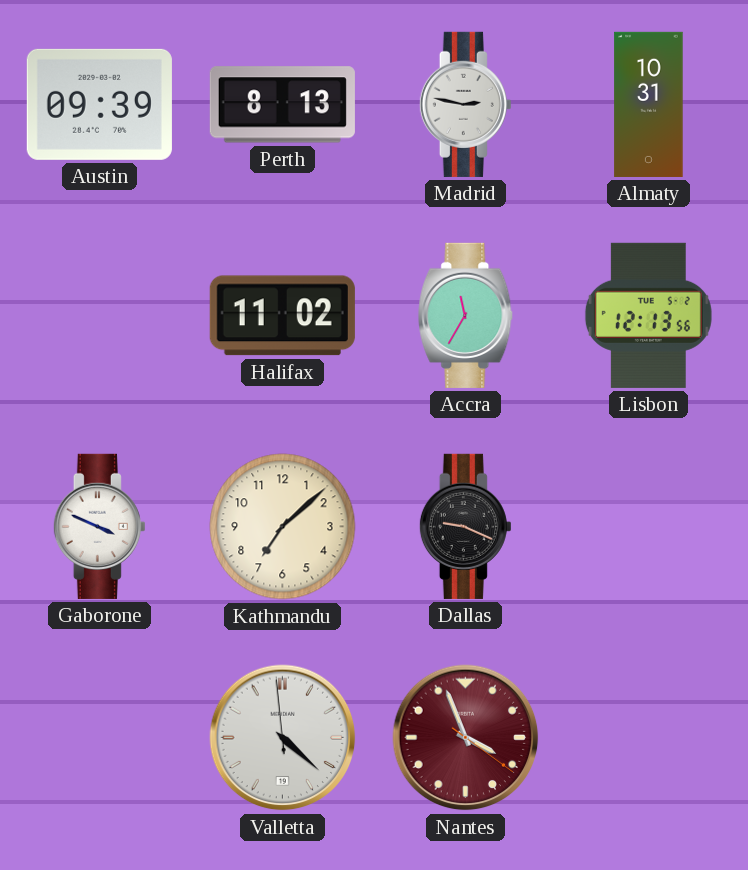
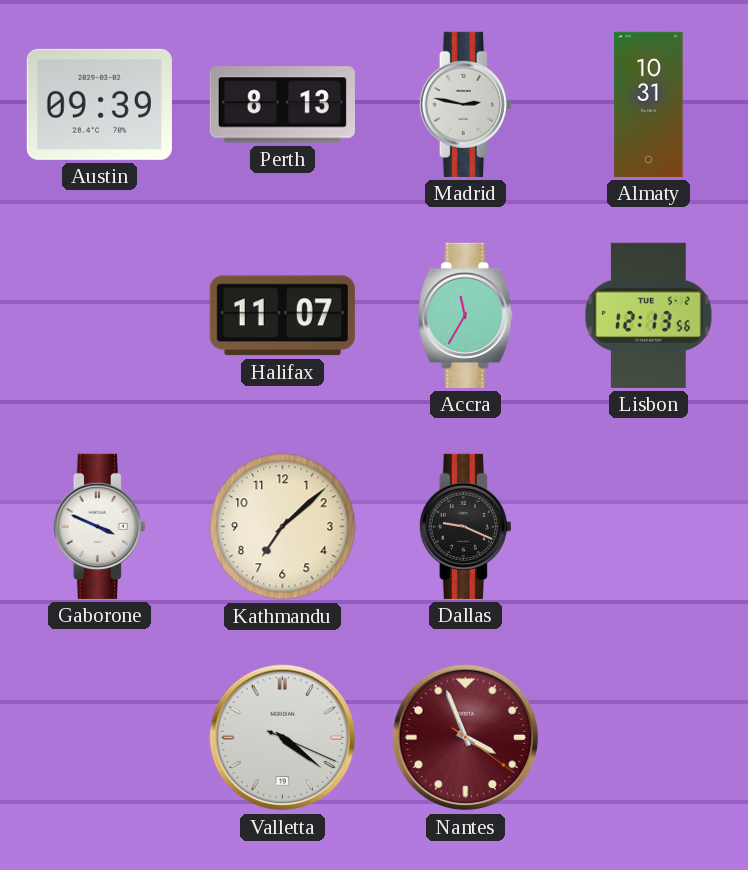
Halifax: 11:02 -> 11:07
Valletta: 4:21:59 -> 4:21:19
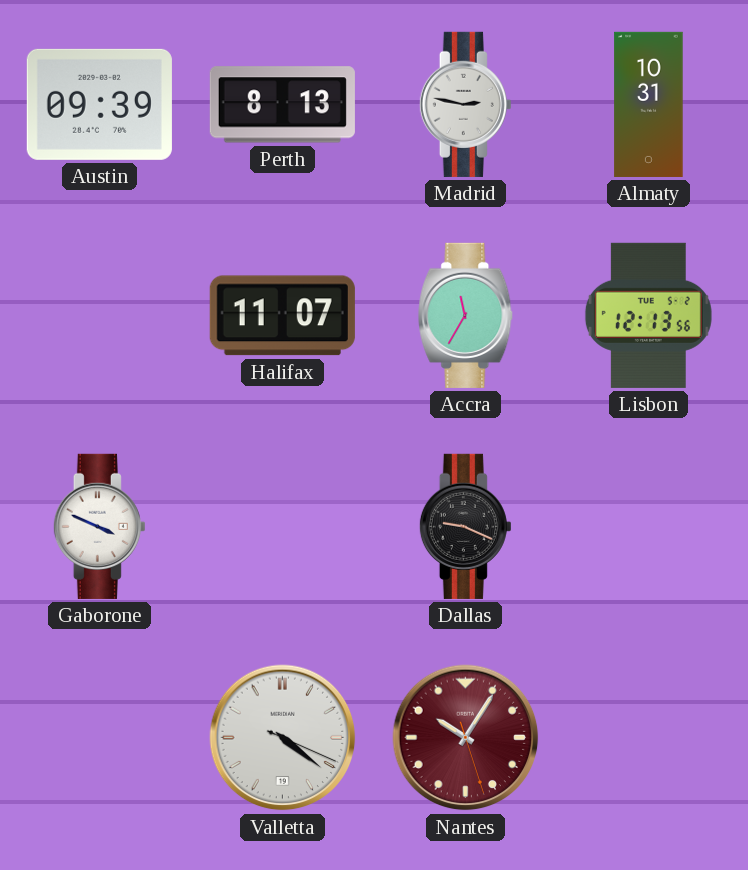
Kathmandu: 7:08 -> none
Nantes: 3:56 -> 10:05
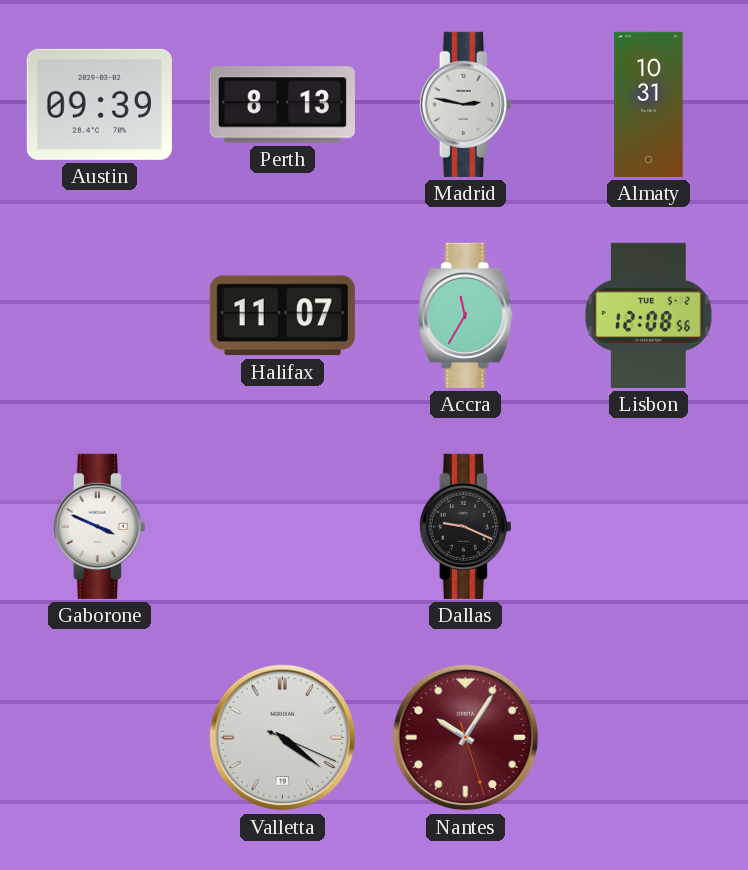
Lisbon: 12:13 -> 12:08
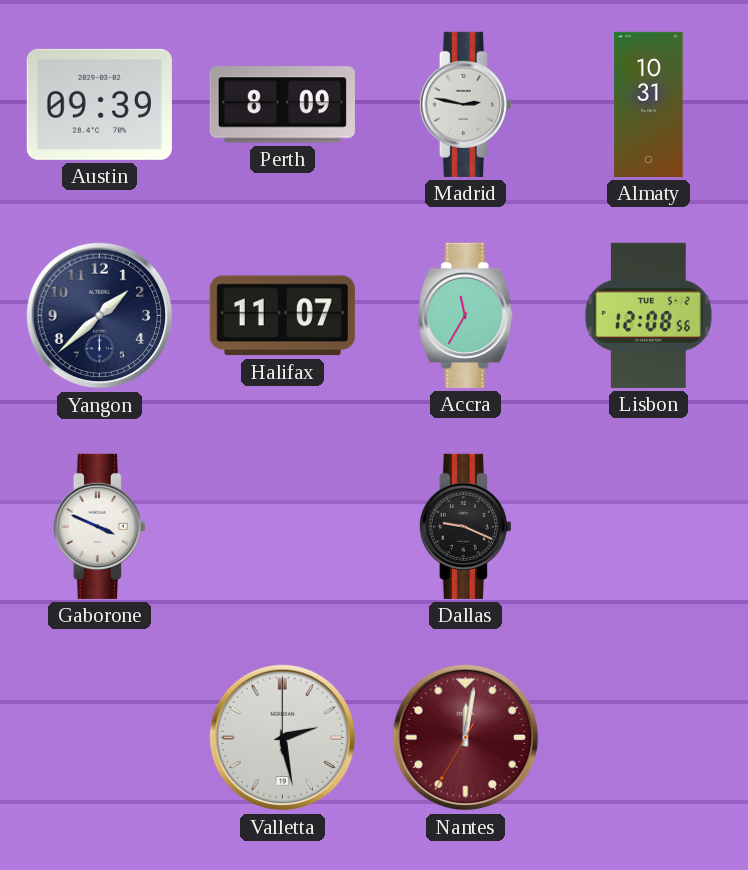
Perth: 8:13 -> 8:09
Yangon: none -> 1:38
Valletta: 4:21 -> 2:28
Nantes: 10:05 -> 12:01
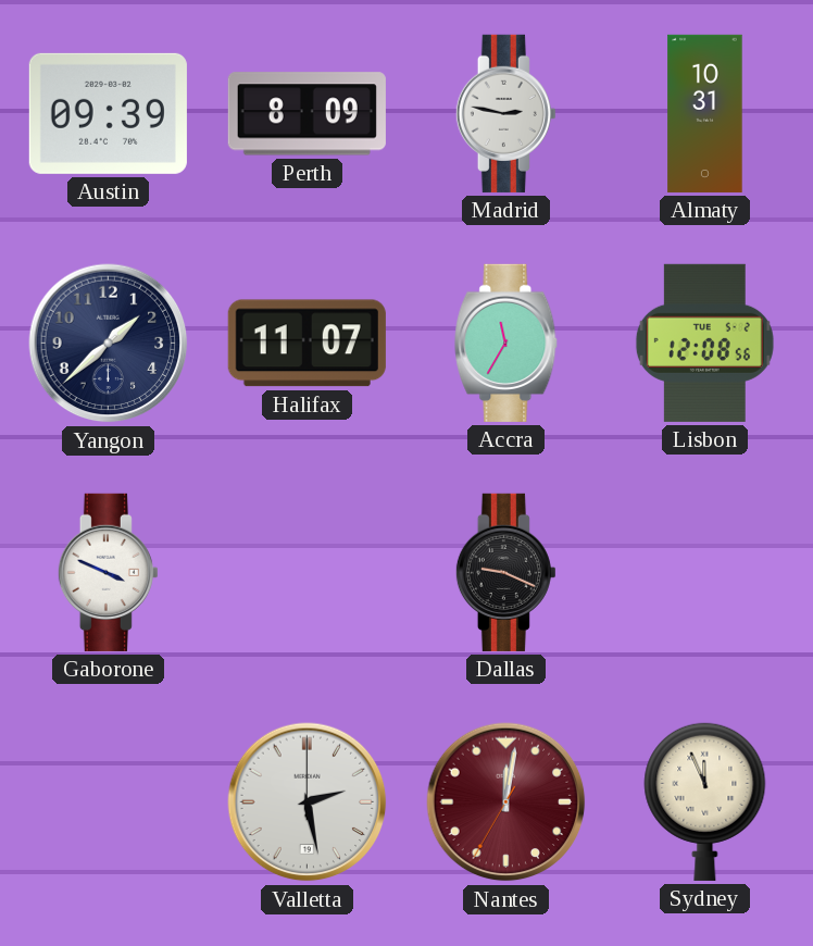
Sydney: none -> 11:56
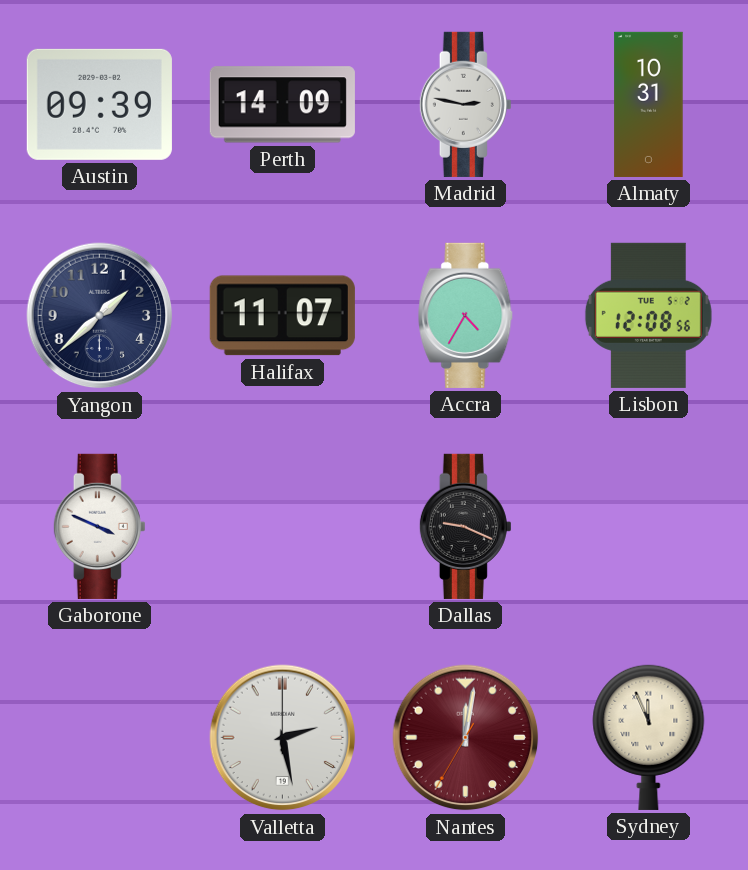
Perth: 8:09 -> 14:09
Accra: 11:35 -> 4:35
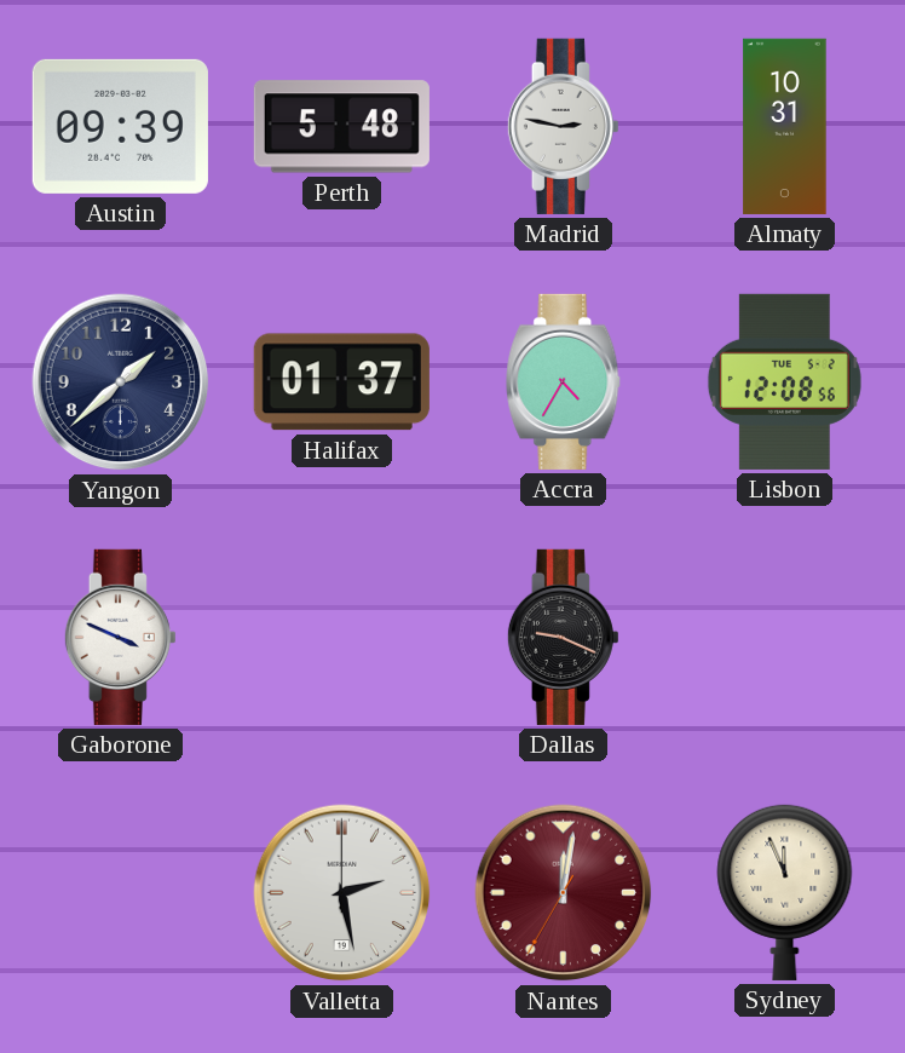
Perth: 14:09 -> 5:48
Halifax: 11:07 -> 01:37
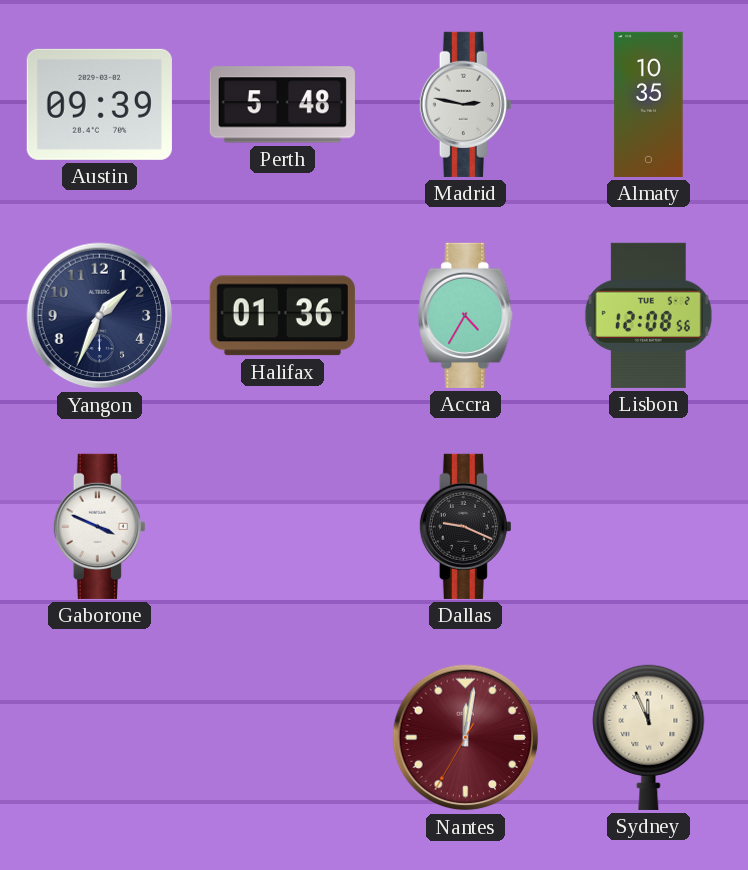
Almaty: 10:31 -> 10:35
Yangon: 1:38 -> 1:34
Halifax: 01:37 -> 01:36
Valletta: 2:28 -> none
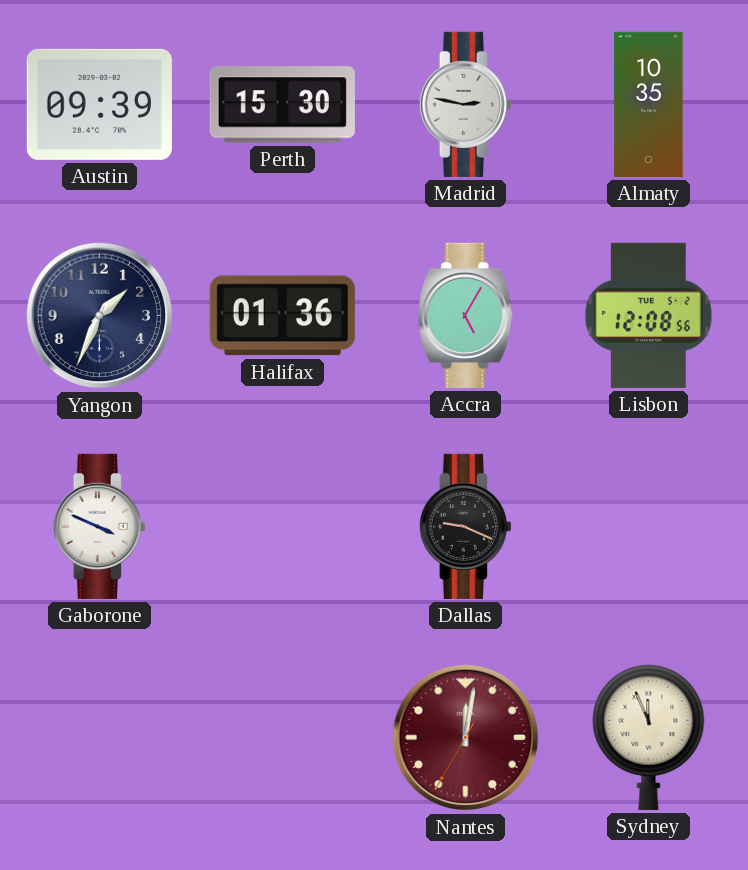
Perth: 5:48 -> 15:30
Accra: 4:35 -> 5:05
